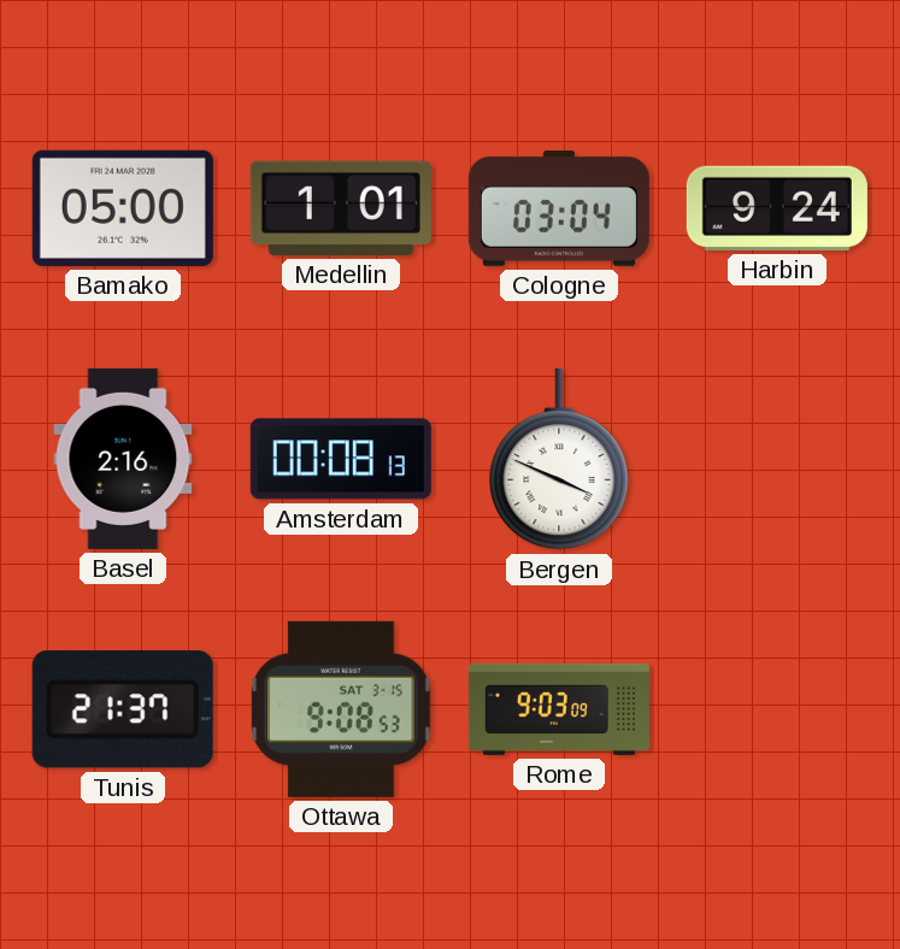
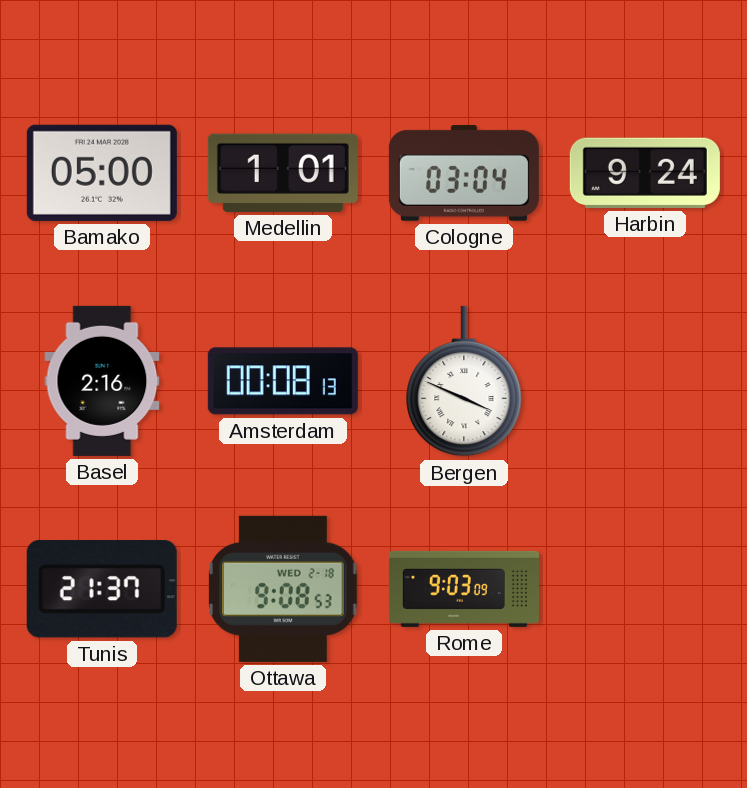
Ottawa date: SAT 3-15 -> WED 2-18
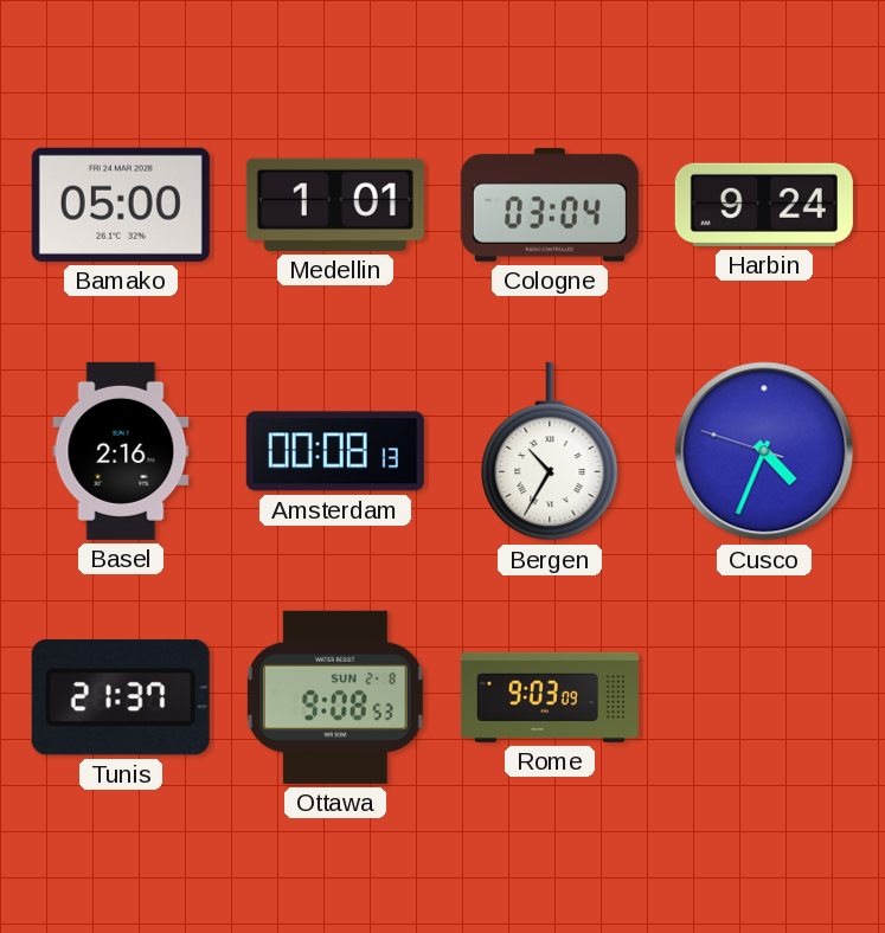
Bergen: 3:49 -> 10:35
Cusco: none -> 4:33
Ottawa date: WED 2-18 -> SUN 2-8
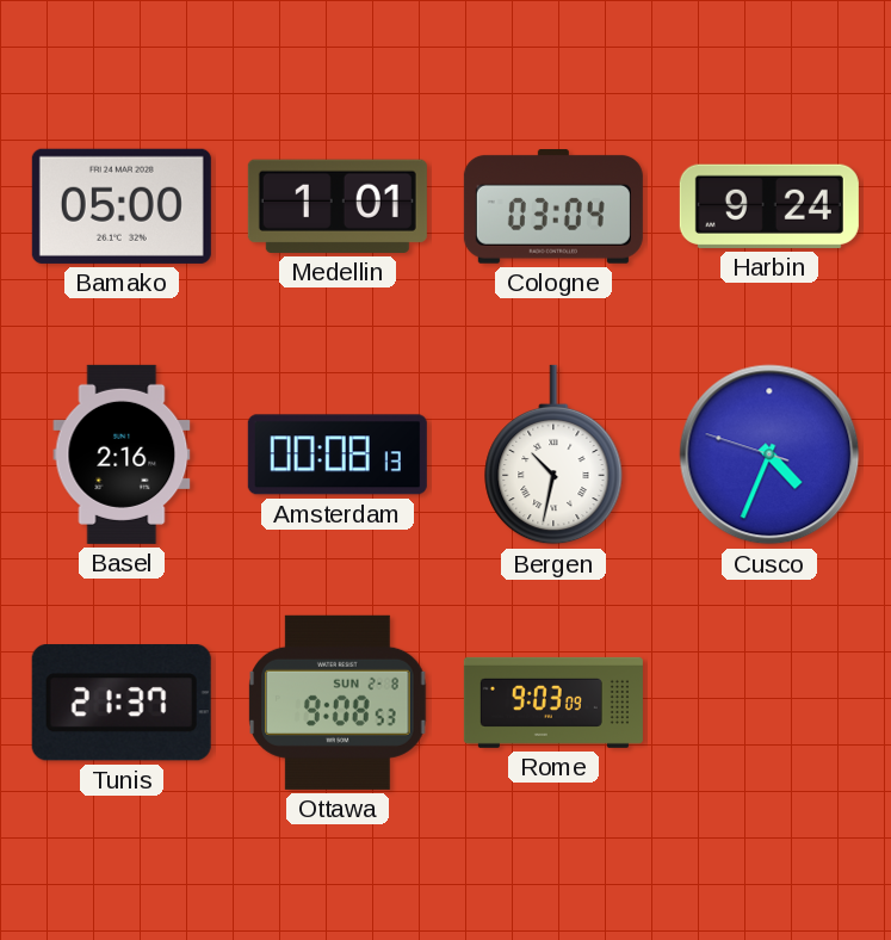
Bergen: 10:35 -> 10:32
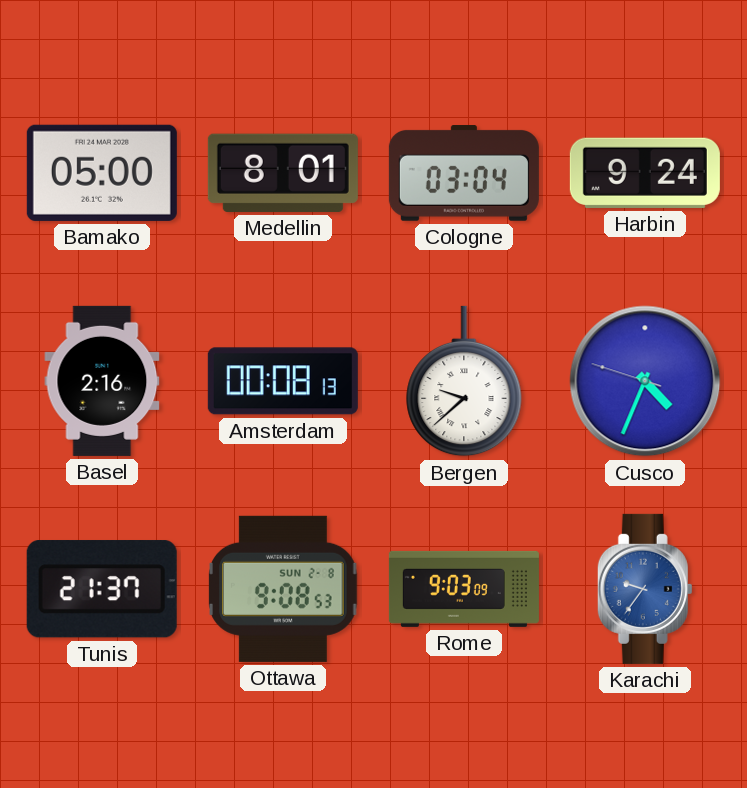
Medellin: 1:01 -> 8:01
Bergen: 10:32 -> 9:38
Karachi: none -> 9:36
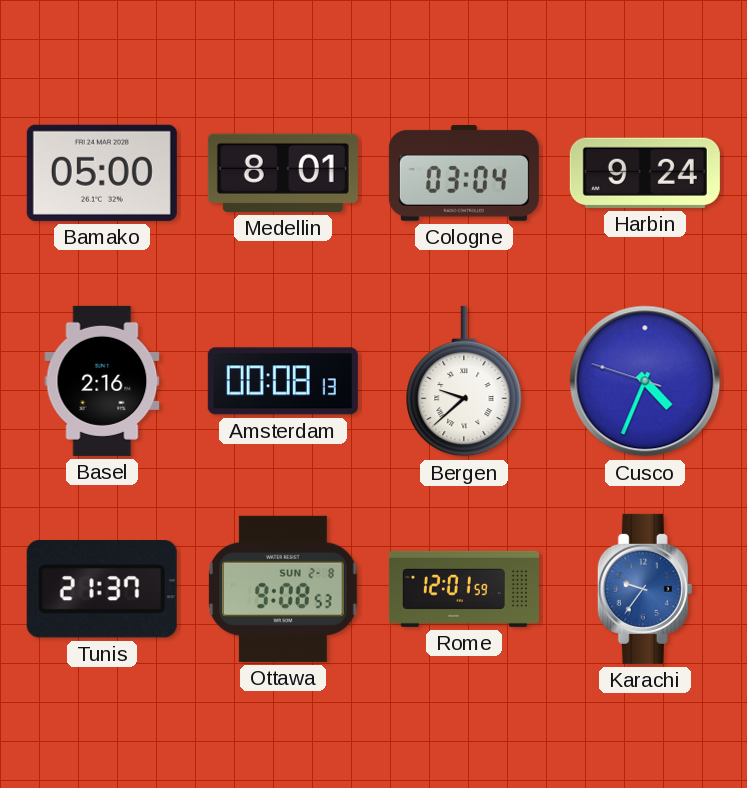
Rome: 9:03 -> 12:01
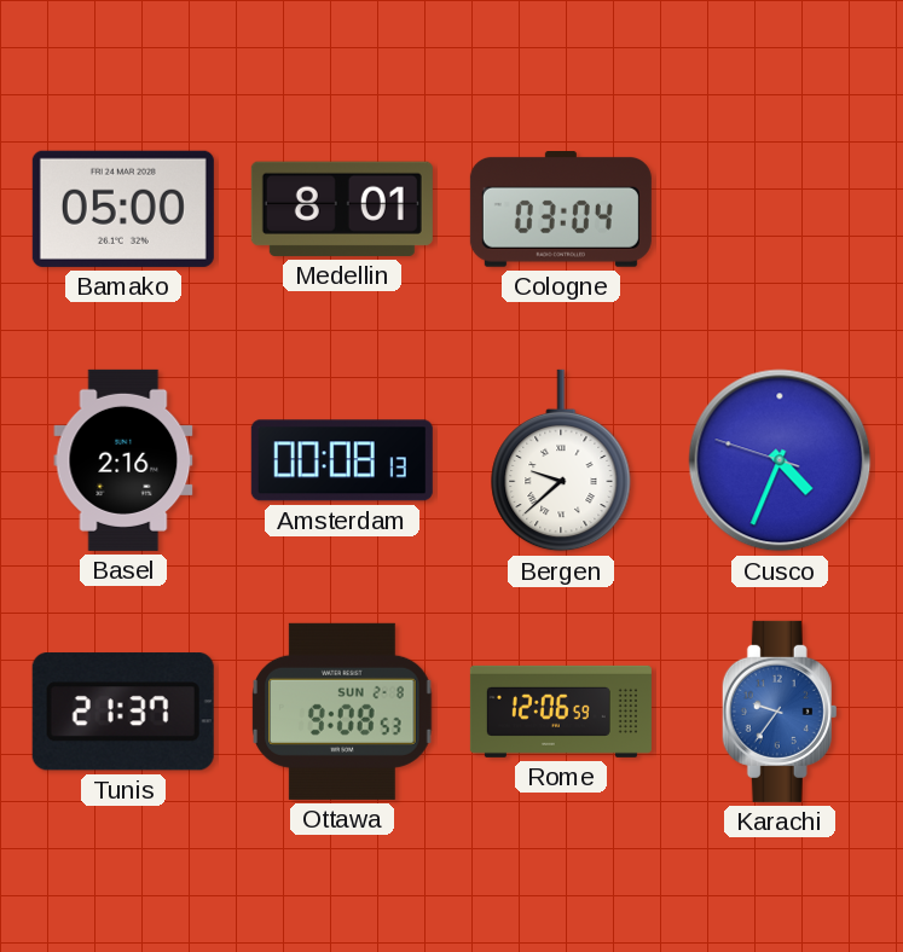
Harbin: 9:24 -> none
Rome: 12:01 -> 12:06
